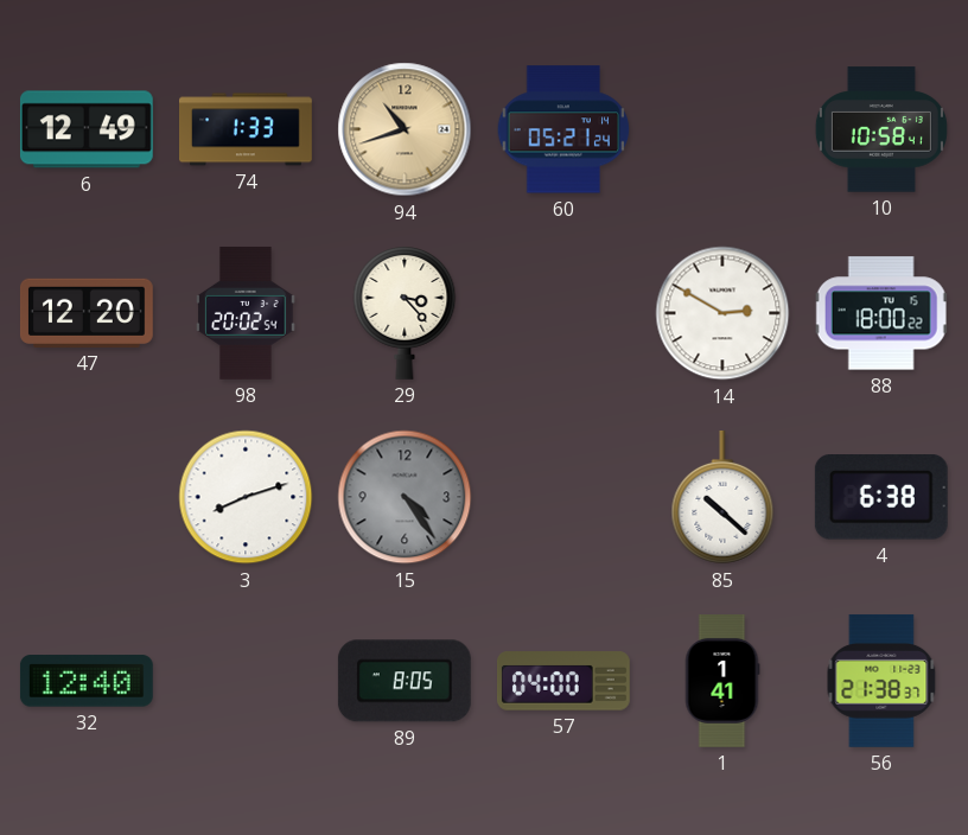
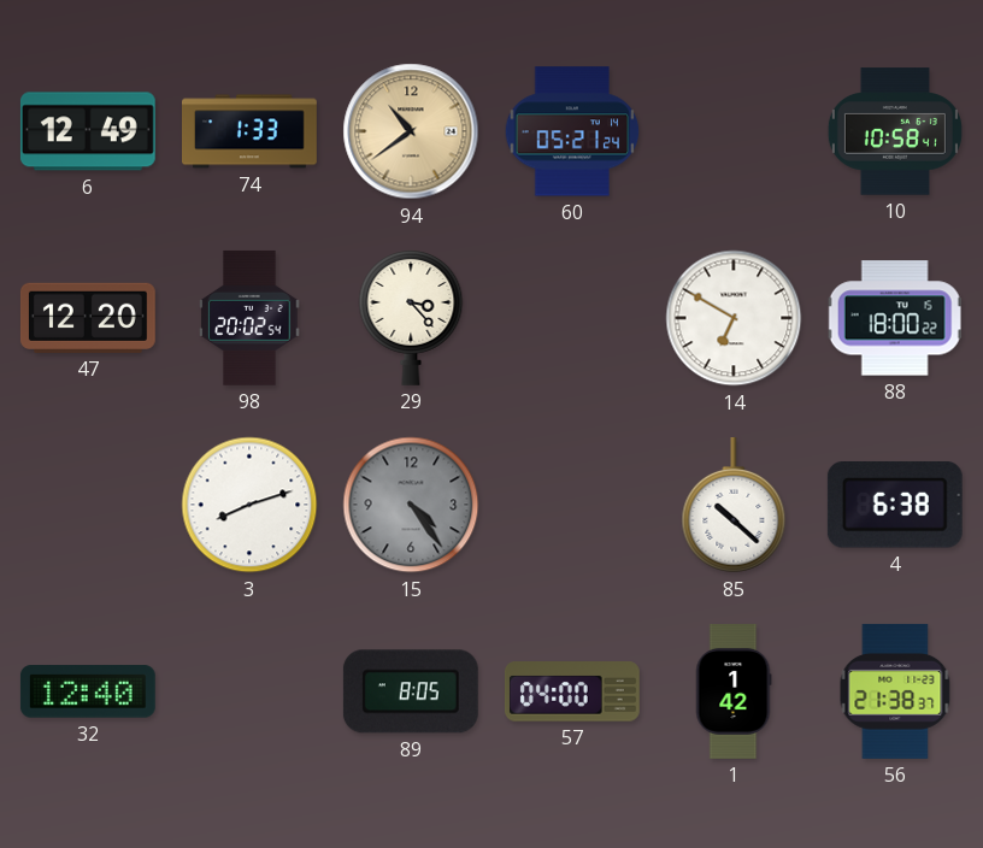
94: 10:42 -> 10:39
14: 2:50 -> 6:50
1: 1:41 -> 1:42
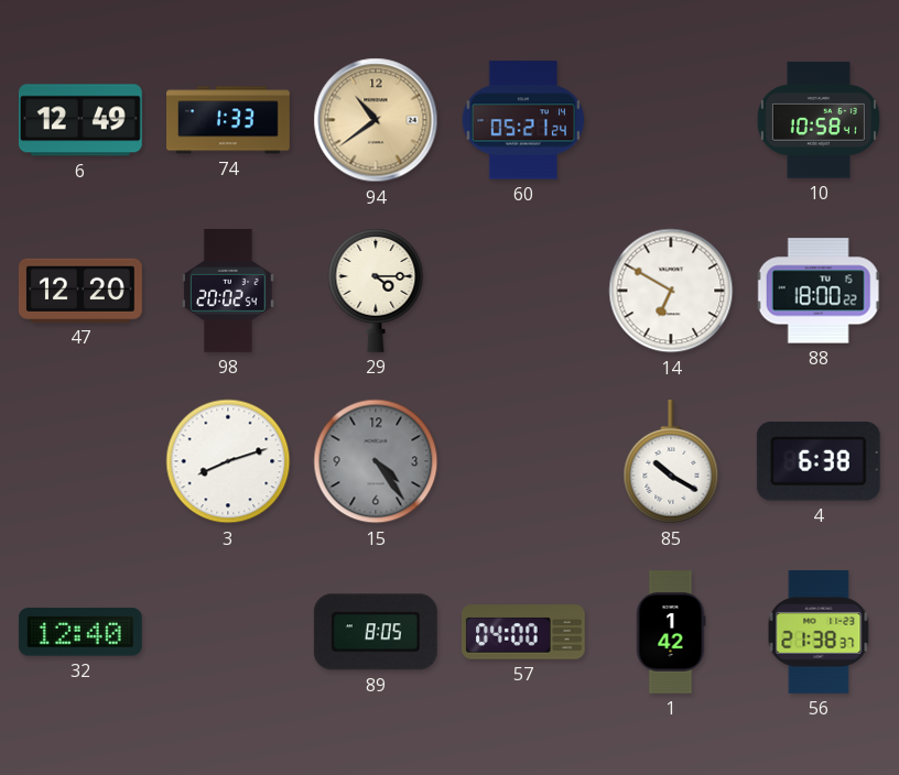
29: 3:23 -> 4:15
85: 10:22 -> 10:20
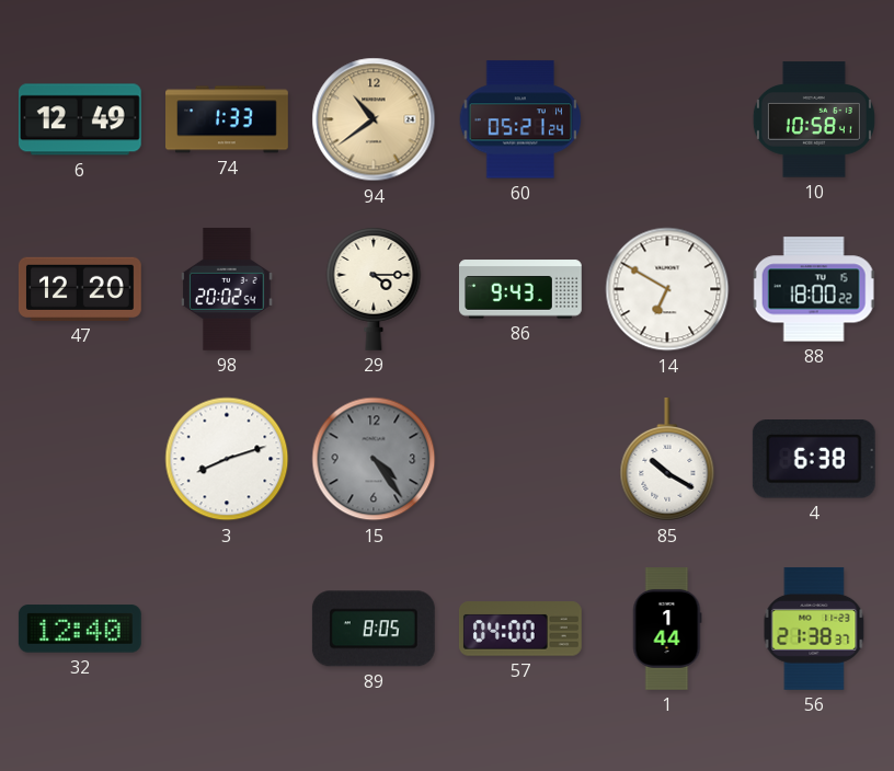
86: none -> 9:43
1: 1:42 -> 1:44
